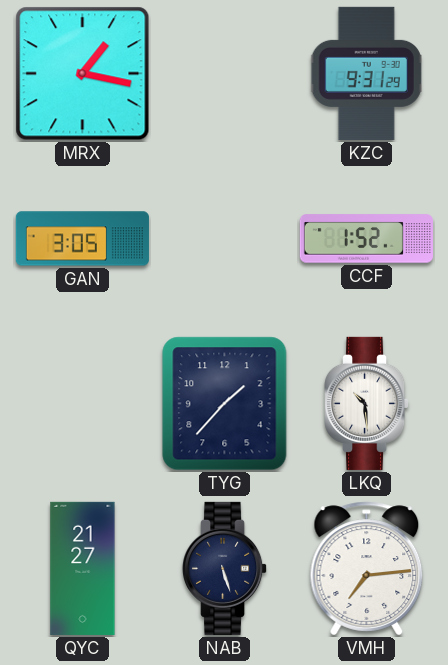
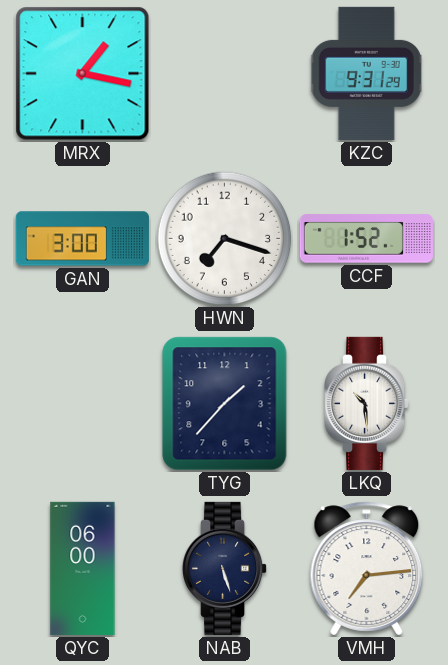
GAN: 3:05 -> 3:00
HWN: none -> 7:18
QYC: 21:27 -> 06:00
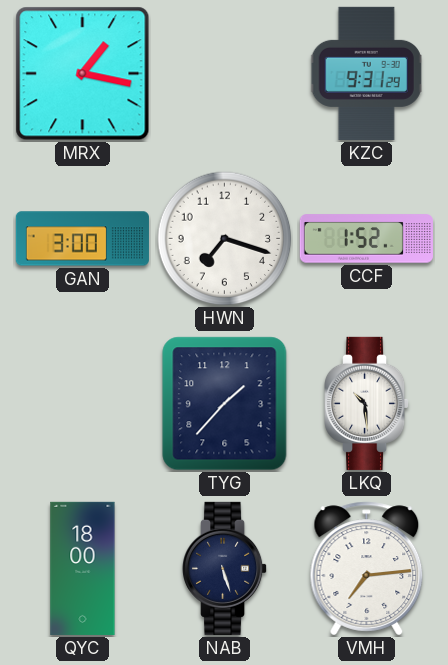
QYC: 06:00 -> 18:00
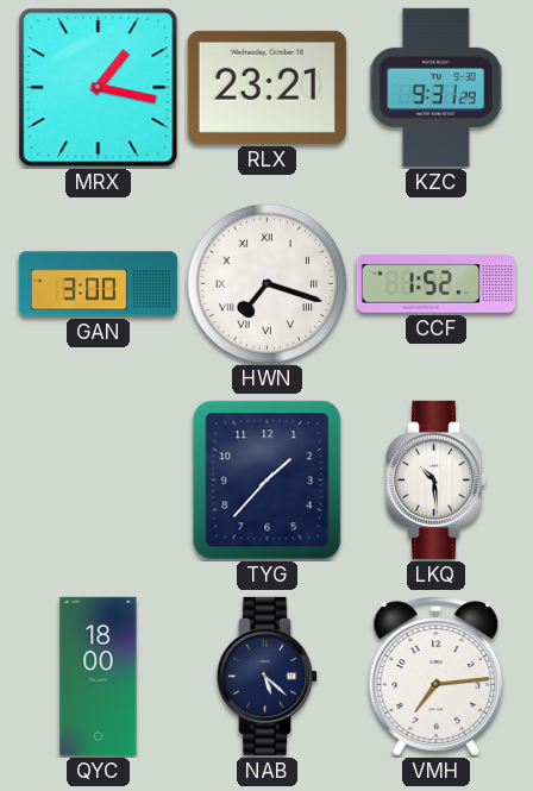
RLX: none -> 23:21
HWN numerals: Arabic -> Roman
NAB: 5:27 -> 5:22
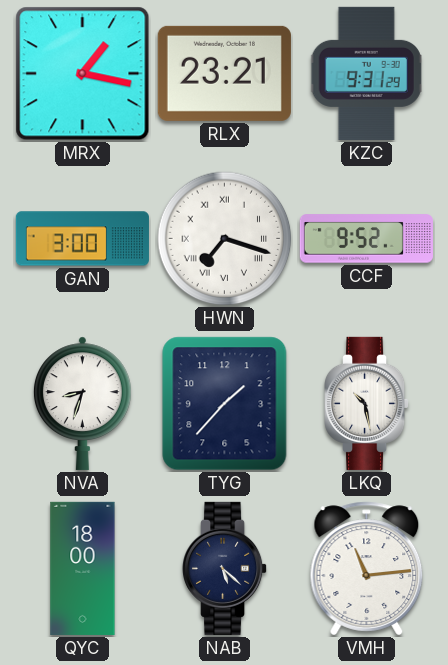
CCF: 1:52 -> 9:52
NVA: none -> 8:33
LKQ: 10:29 -> 10:28
VMH: 7:14 -> 11:14
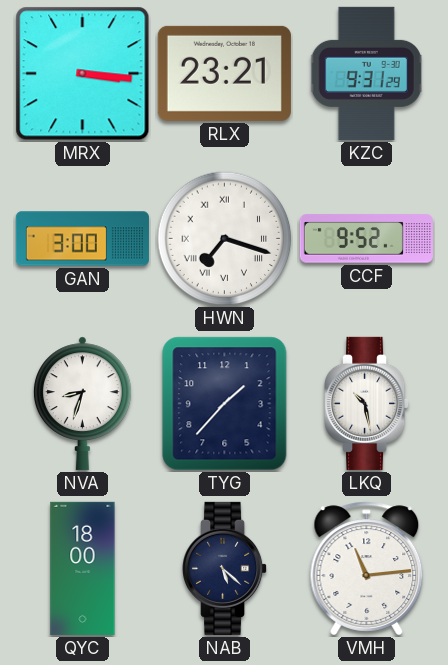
MRX: 1:17 -> 3:16
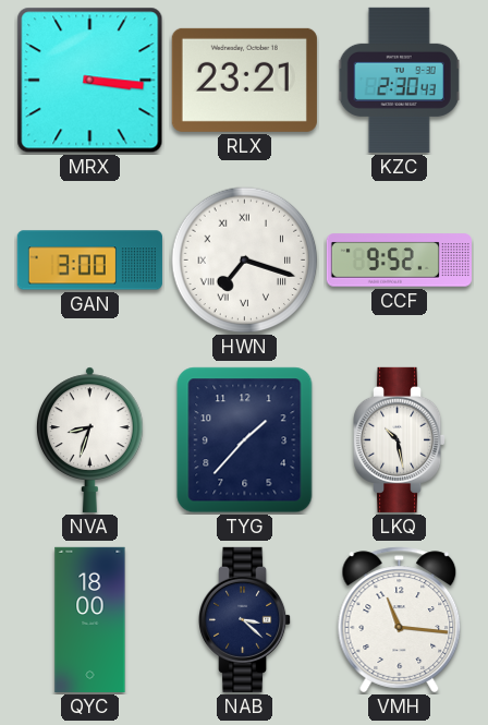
KZC: 9:31 -> 2:30
NAB: 5:22 -> 3:22
VMH: 11:14 -> 11:16
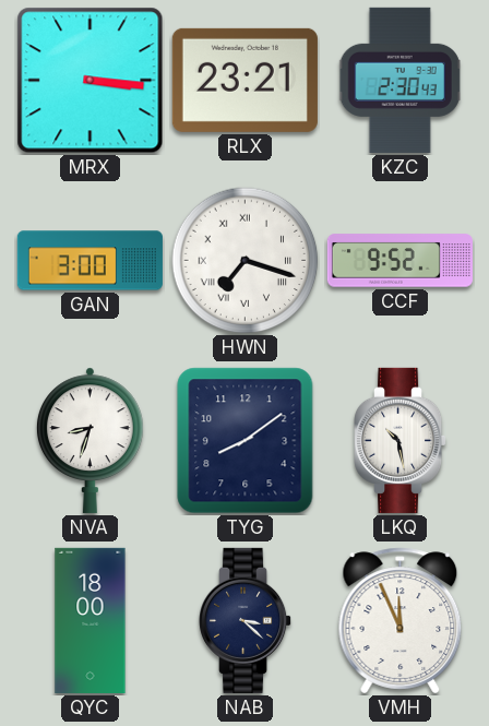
TYG: 1:37 -> 8:09
VMH: 11:16 -> 11:56
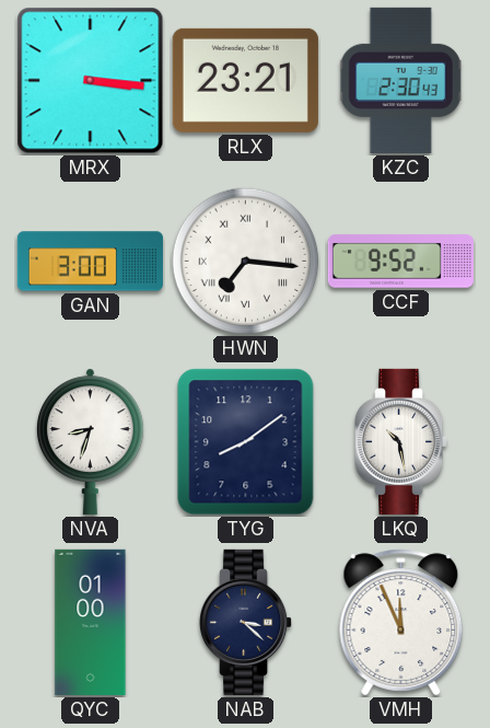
HWN: 7:18 -> 7:16
QYC: 18:00 -> 01:00
